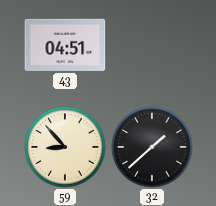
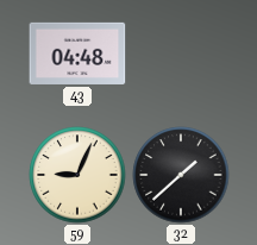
43: 04:51 -> 04:48
59: 8:53 -> 9:04
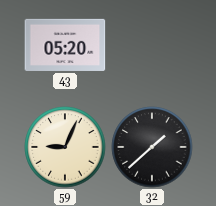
43: 04:48 -> 05:20
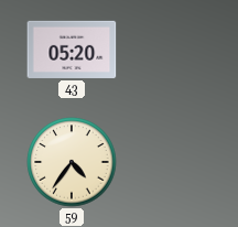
59: 9:04 -> 4:36
32: 1:38 -> none
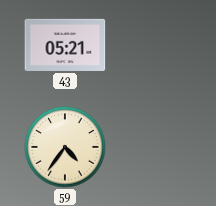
43: 05:20 -> 05:21
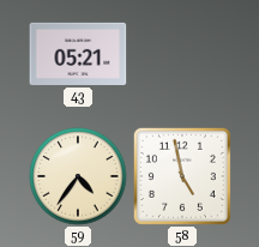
58: none -> 4:58
